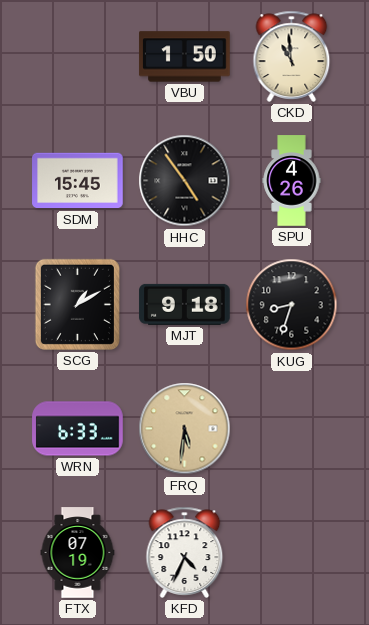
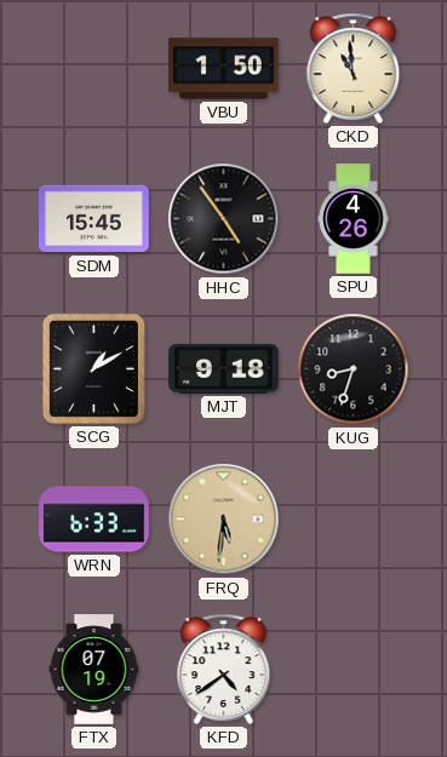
KFD: 4:34 -> 4:39
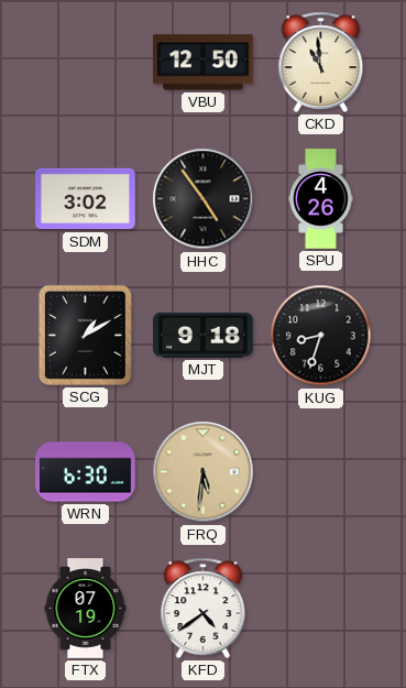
VBU: 1:50 -> 12:50
SDM: 15:45 -> 3:02
WRN: 6:33 -> 6:30
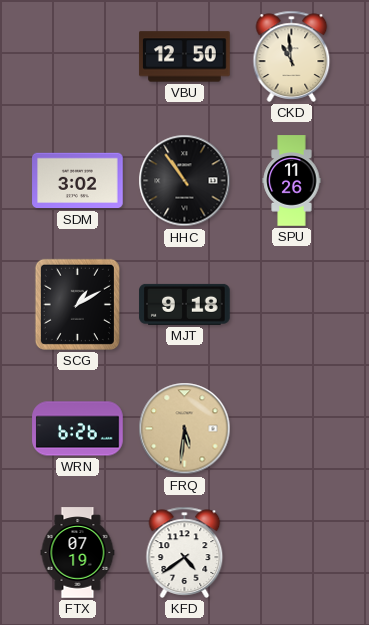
HHC: 4:54 -> 10:54
SPU: 4:26 -> 11:26
KUG: 8:33 -> none
WRN: 6:30 -> 6:26
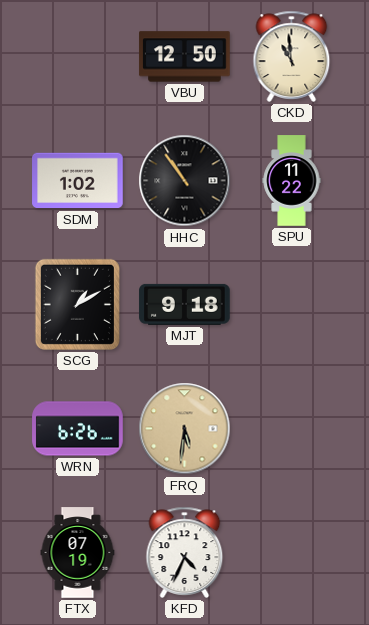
SDM: 3:02 -> 1:02
SPU: 11:26 -> 11:22
KFD: 4:39 -> 4:34
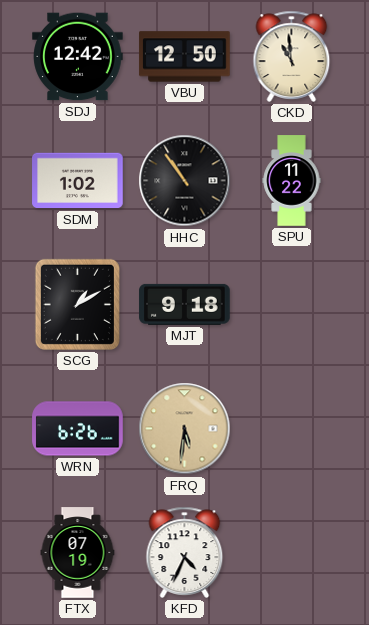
SDJ: none -> 12:42
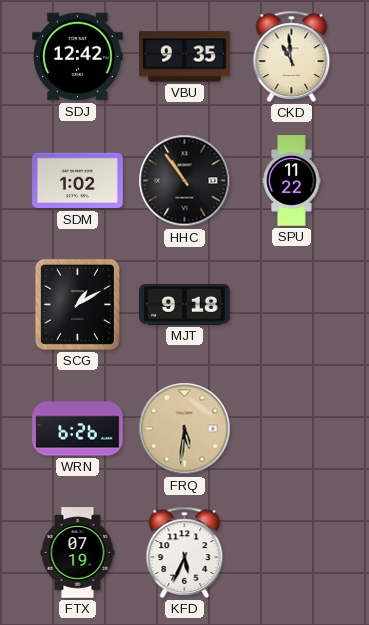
VBU: 12:50 -> 9:35
KFD: 4:34 -> 5:34
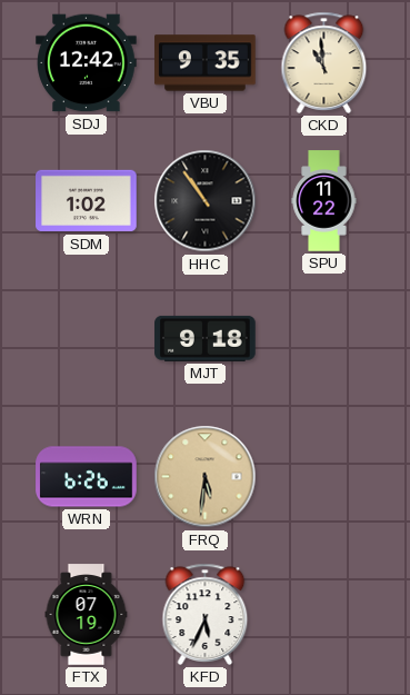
SCG: 1:10 -> none
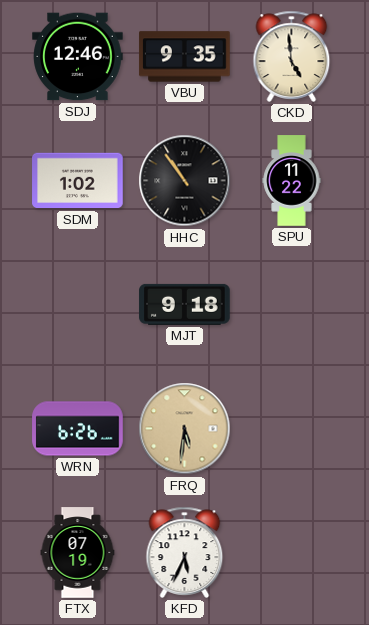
SDJ: 12:42 -> 12:46
CKD: 10:59 -> 4:59
